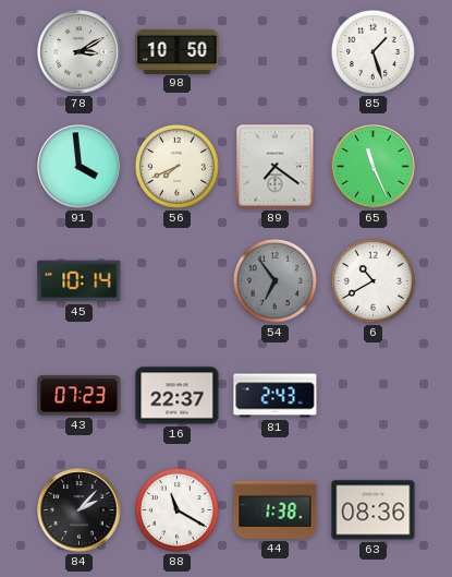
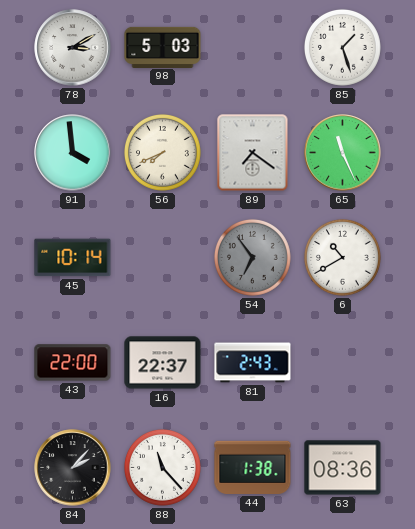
98: 10:50 -> 5:03
43: 07:23 -> 22:00
88: 11:20 -> 11:23
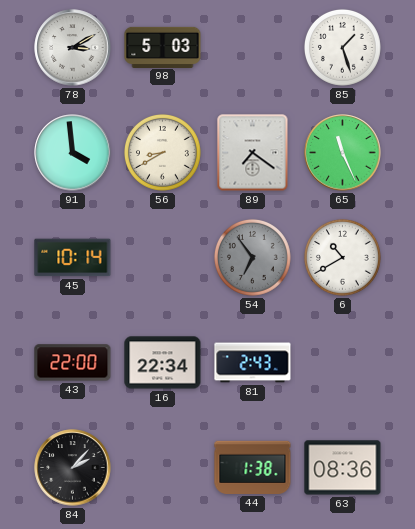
56: 7:41 -> 8:40
16: 22:37 -> 22:34
88: 11:23 -> none
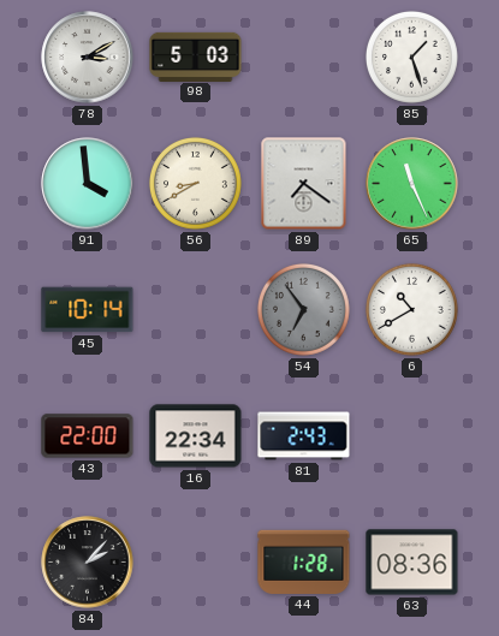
44: 1:38 -> 1:28
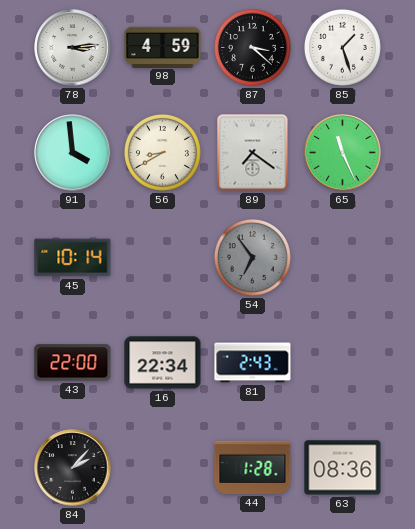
78: 3:10 -> 3:14
98: 5:03 -> 4:59
87: none -> 3:22
6: 10:40 -> none
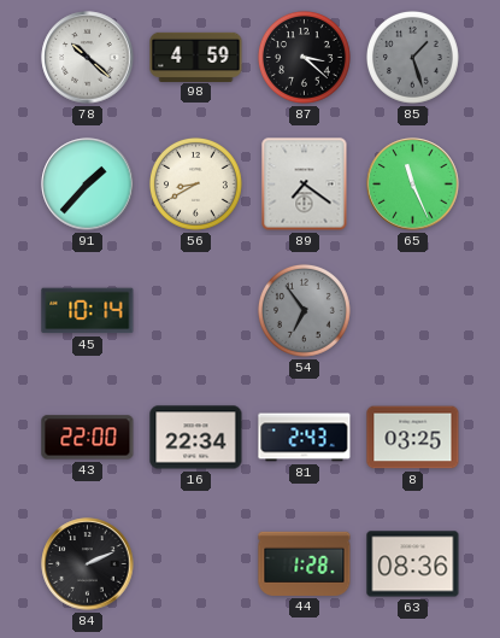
78: 3:14 -> 10:22
85 dial: white -> grey
91: 3:59 -> 1:37
8: none -> 03:25
84: 2:07 -> 2:11
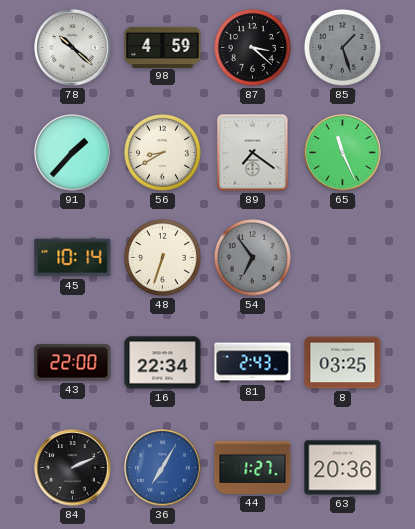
48: none -> 6:33
36: none -> 7:05
44: 1:28 -> 1:27
63: 08:36 -> 20:36
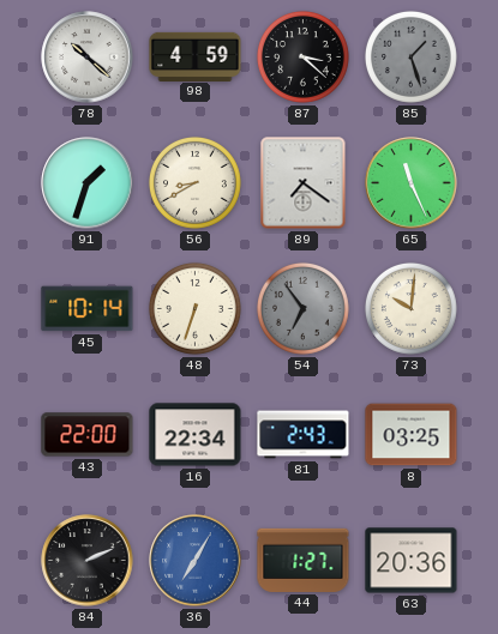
91: 1:37 -> 1:33
73: none -> 10:01
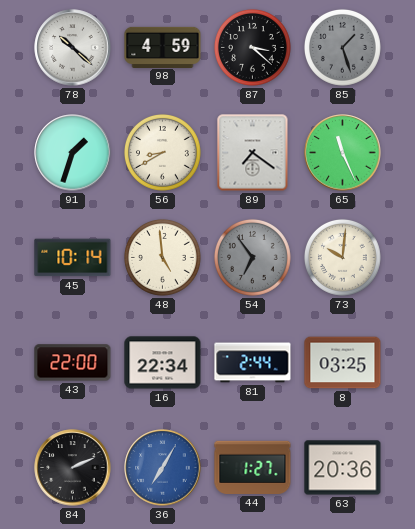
48: 6:33 -> 4:59
81: 2:43 -> 2:44
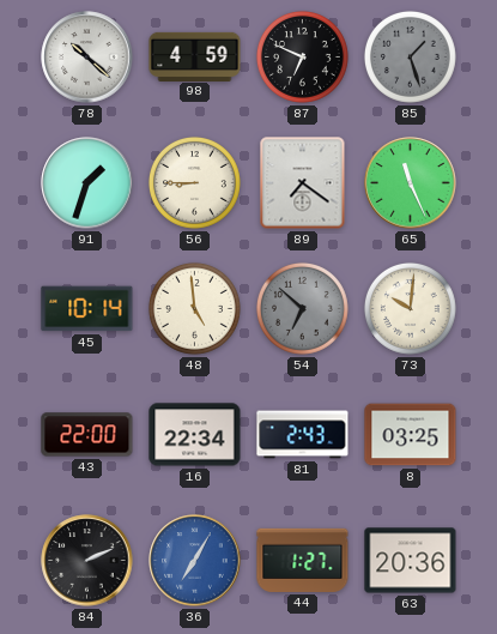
87: 3:22 -> 6:49
56: 8:40 -> 8:45
54: 6:54 -> 6:52
81: 2:44 -> 2:43
